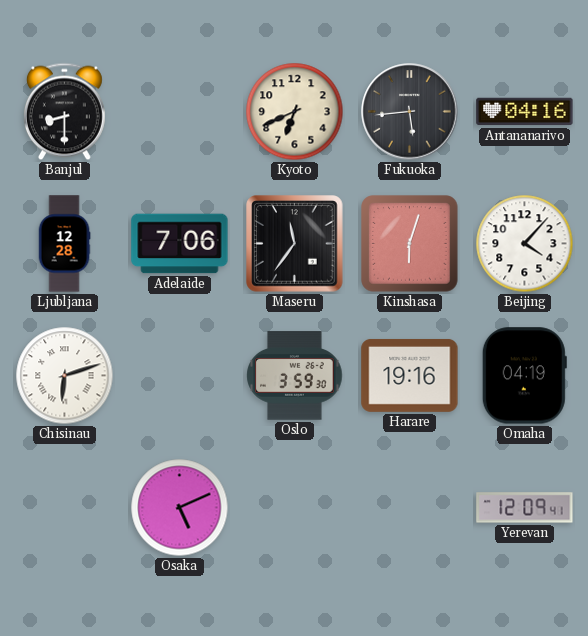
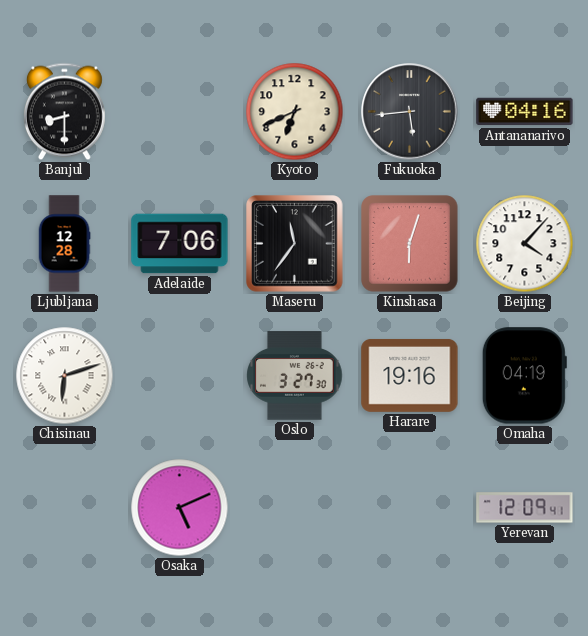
Oslo: 3:59 -> 3:27
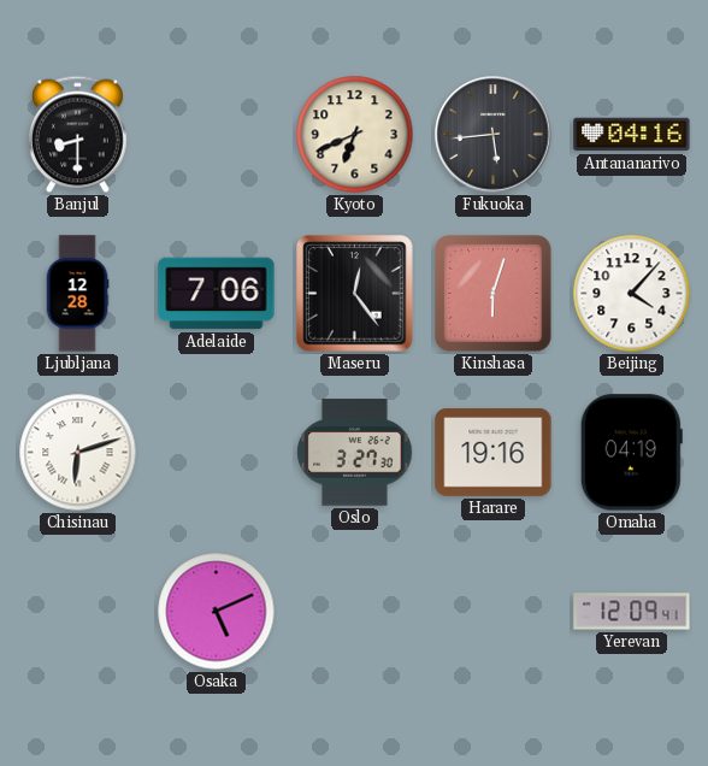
Maseru: 11:36 -> 12:24
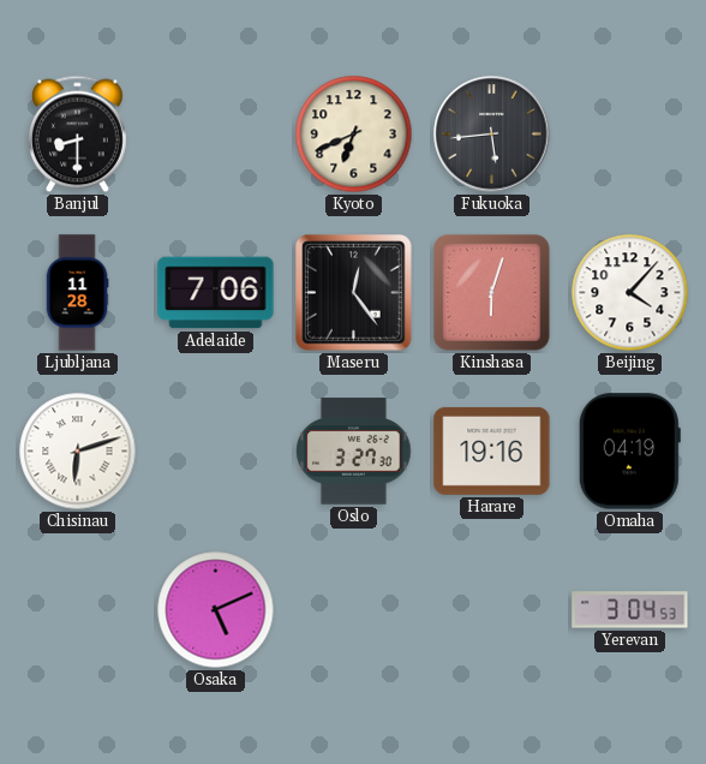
Antananarivo: 04:16 -> none
Ljubljana: 12:28 -> 11:28
Yerevan: 12:09 -> 3:04
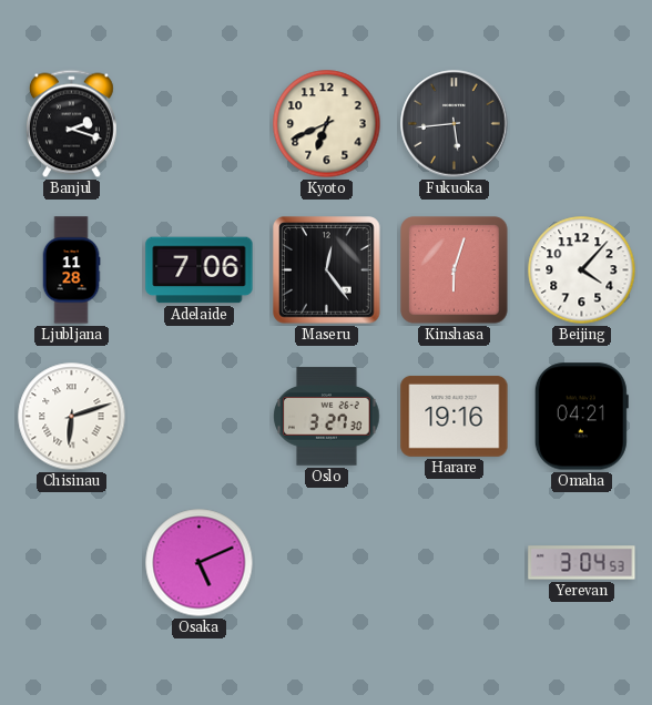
Banjul: 8:30 -> 2:18
Omaha: 04:19 -> 04:21
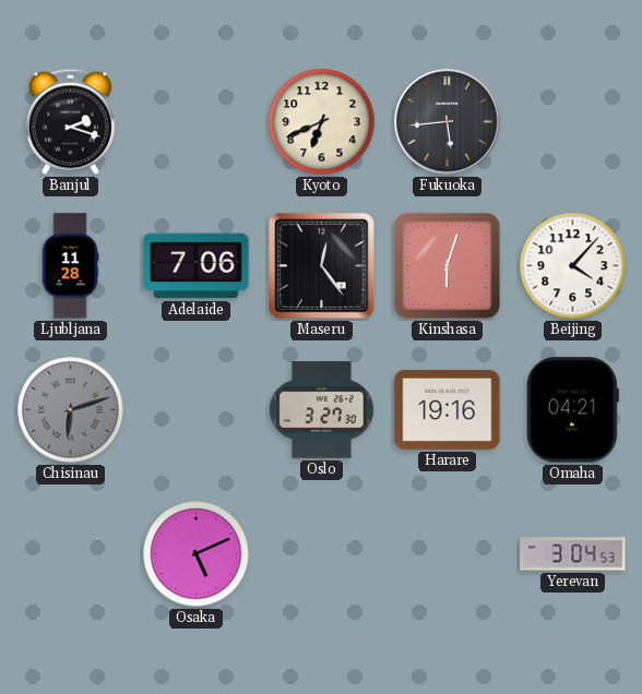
Chisinau dial: white -> grey
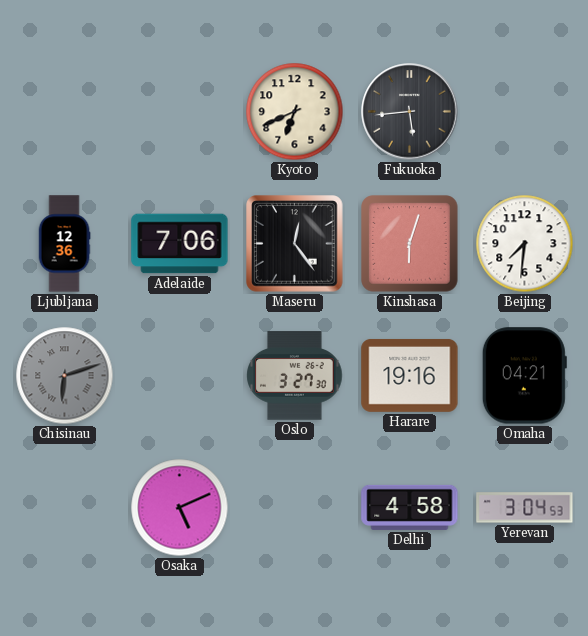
Banjul: 2:18 -> none
Ljubljana: 11:28 -> 12:36
Beijing: 4:07 -> 7:31
Delhi: none -> 4:58
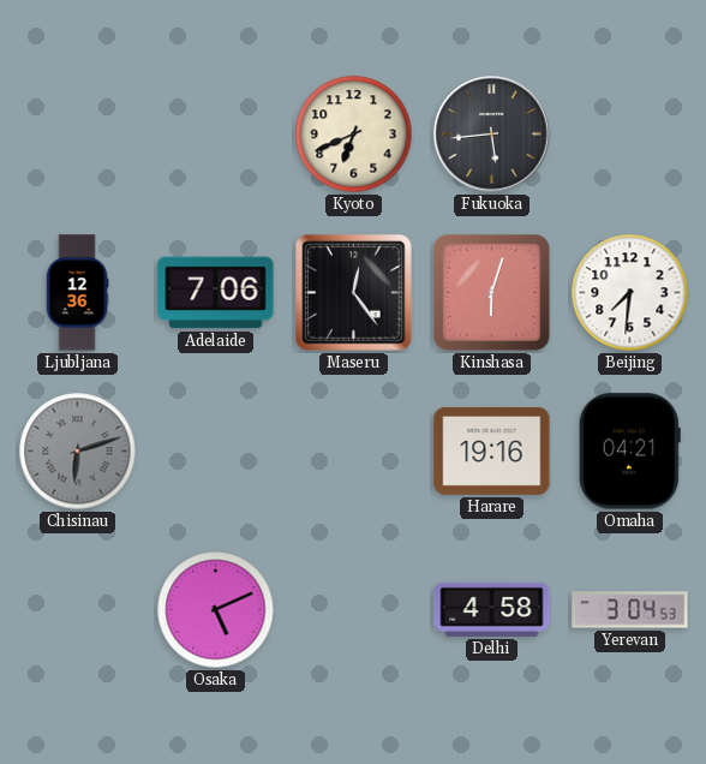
Oslo: 3:27 -> none
